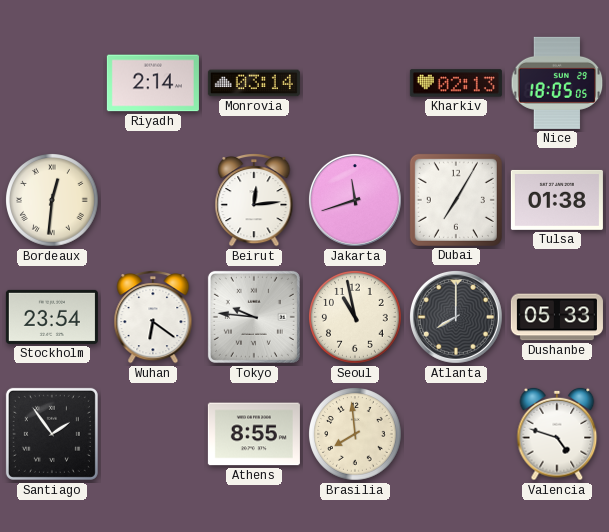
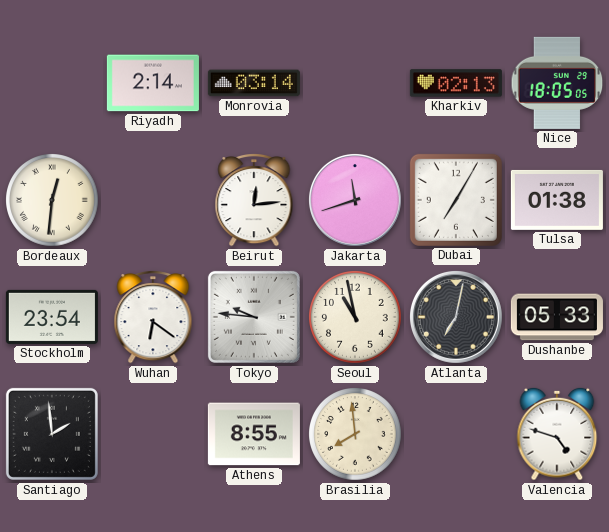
Atlanta: 8:00 -> 7:02
Santiago: 1:54 -> 1:59
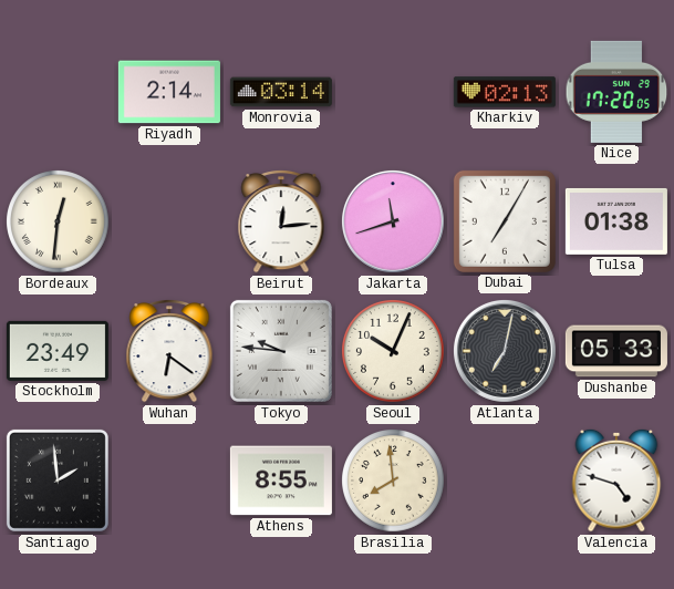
Nice: 18:05 -> 17:20
Stockholm: 23:54 -> 23:49
Seoul: 10:58 -> 10:04
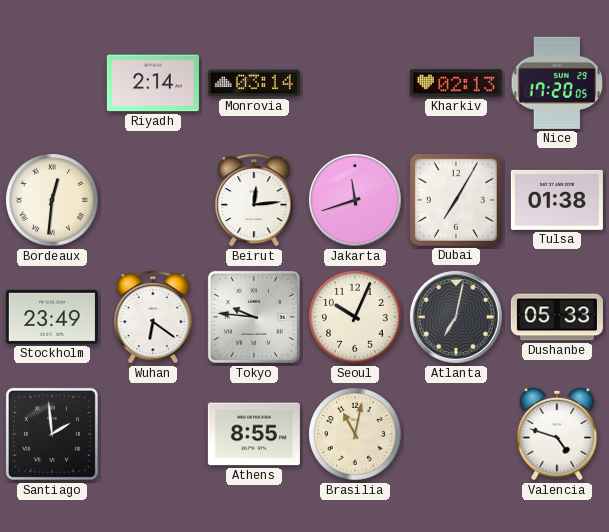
Brasilia: 7:59 -> 11:02
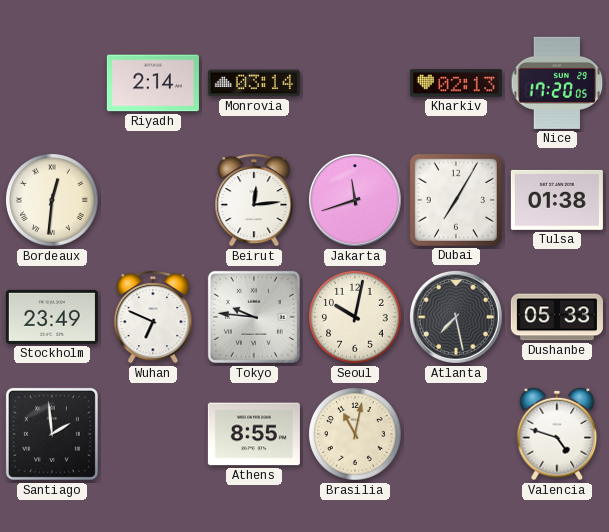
Wuhan: 6:21 -> 6:49
Seoul: 10:04 -> 10:02
Atlanta: 7:02 -> 7:28
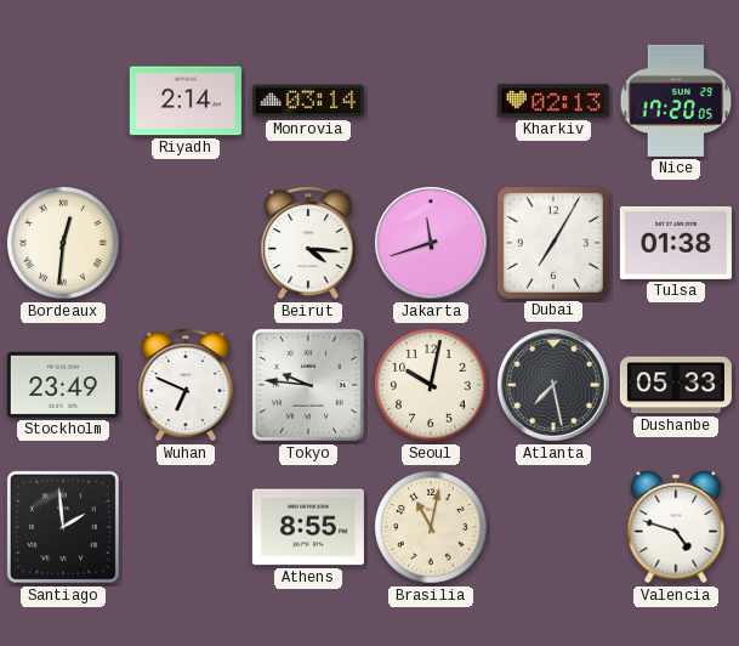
Beirut: 12:14 -> 4:16
